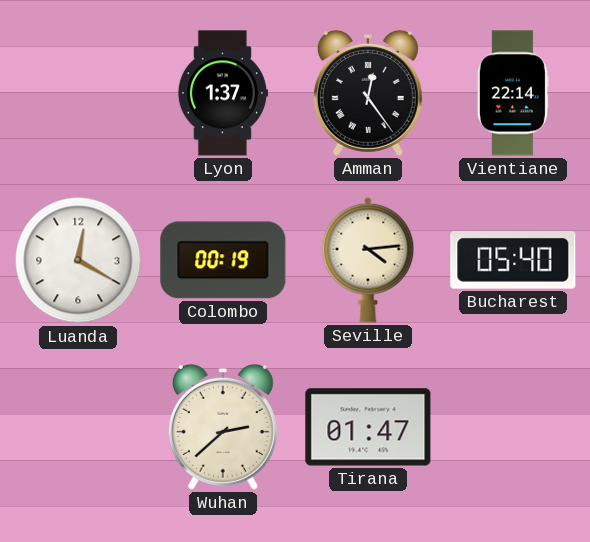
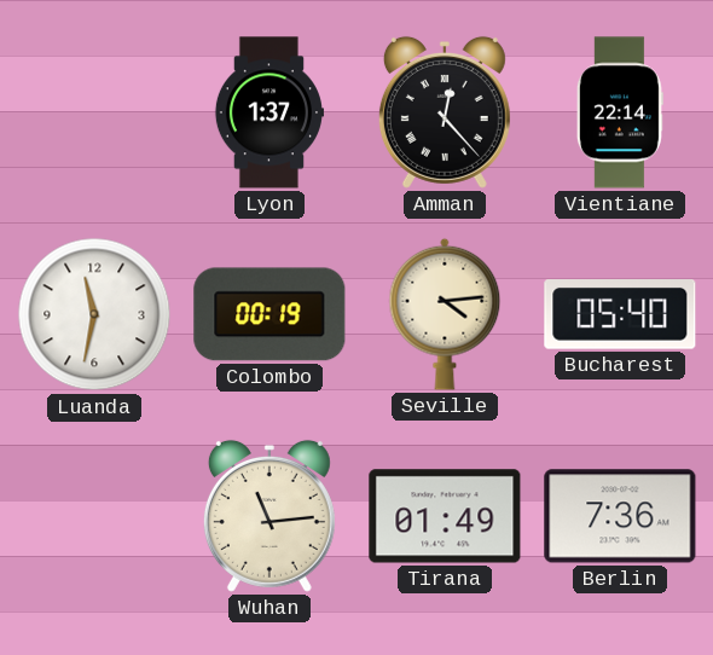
Amman: 12:24 -> 12:23
Luanda: 12:20 -> 11:32
Wuhan: 2:38 -> 11:14
Tirana: 01:47 -> 01:49
Berlin: none -> 7:36
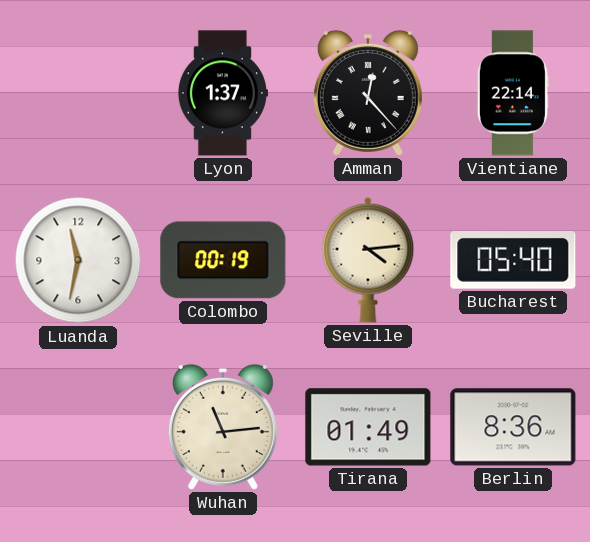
Berlin: 7:36 -> 8:36
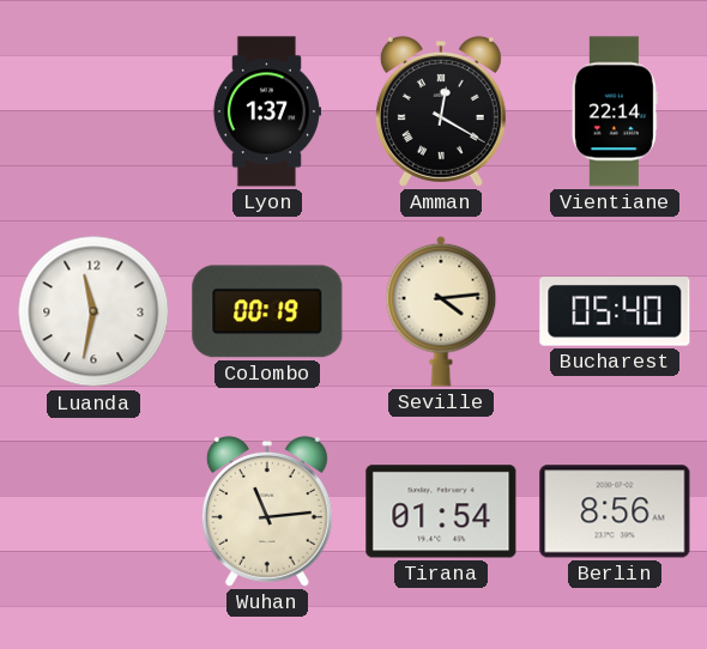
Amman: 12:23 -> 12:20
Tirana: 01:49 -> 01:54
Berlin: 8:36 -> 8:56
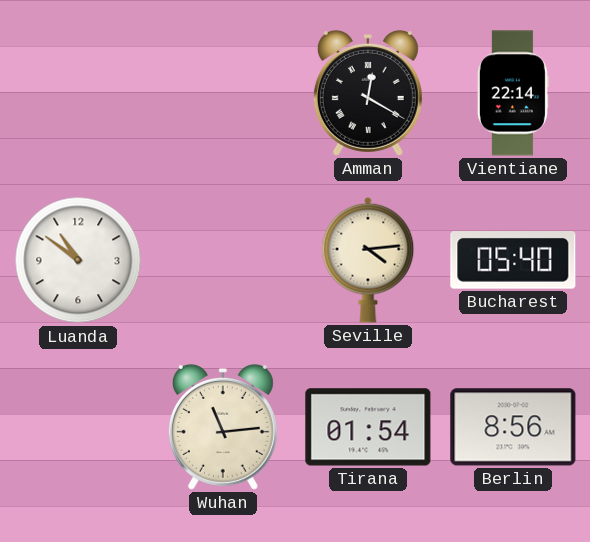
Lyon: 1:37 -> none
Luanda: 11:32 -> 10:51
Colombo: 00:19 -> none
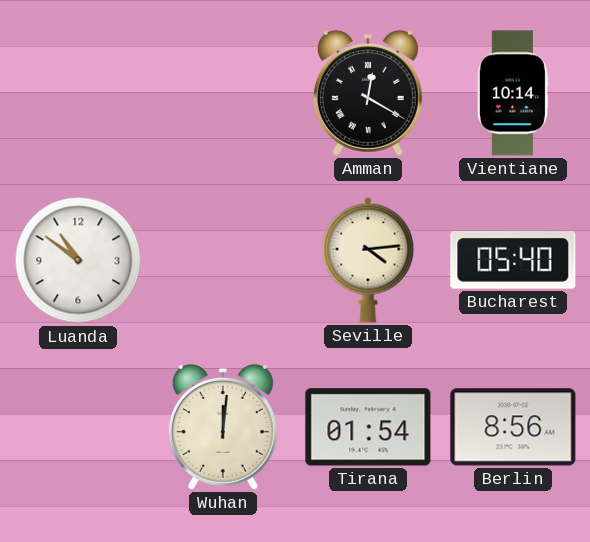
Vientiane: 22:14 -> 10:14
Wuhan: 11:14 -> 12:01
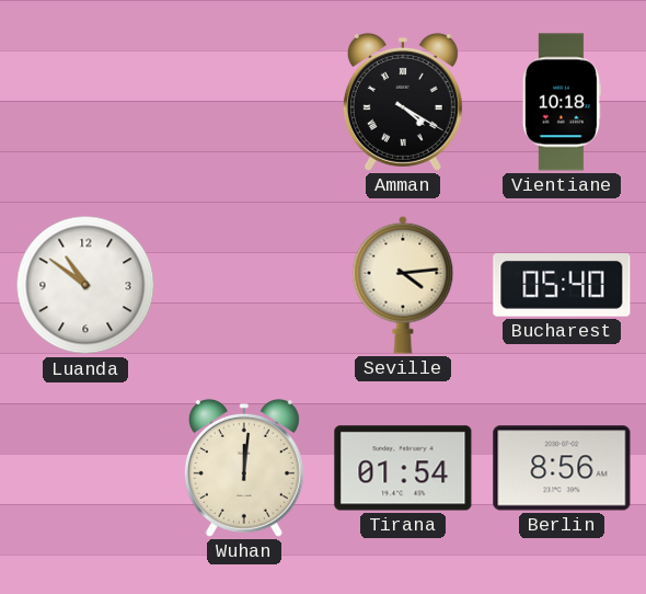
Amman: 12:20 -> 4:20
Vientiane: 10:14 -> 10:18
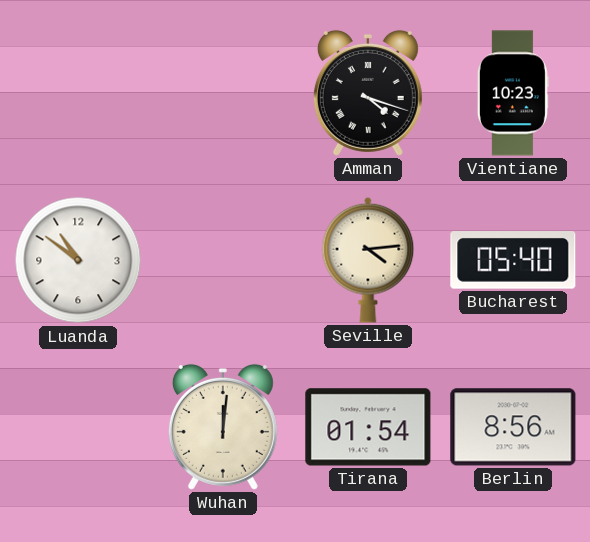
Amman: 4:20 -> 4:18
Vientiane: 10:18 -> 10:23
